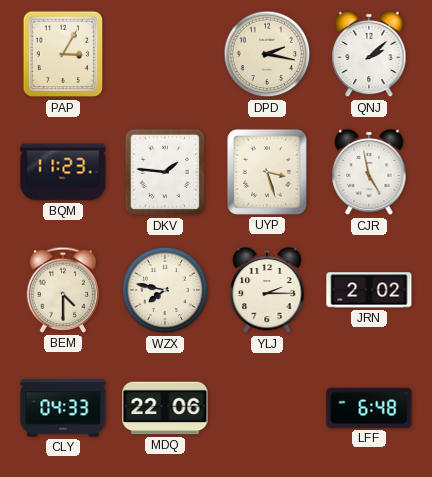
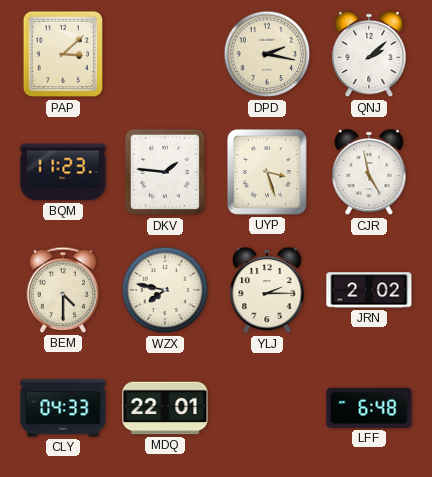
PAP: 3:05 -> 3:08
MDQ: 22:06 -> 22:01
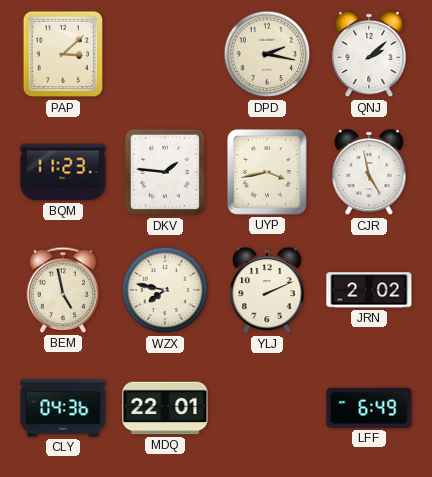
UYP: 3:27 -> 3:43
BEM: 4:30 -> 4:58
YLJ: 2:15 -> 2:11
CLY: 04:33 -> 04:36
LFF: 6:48 -> 6:49
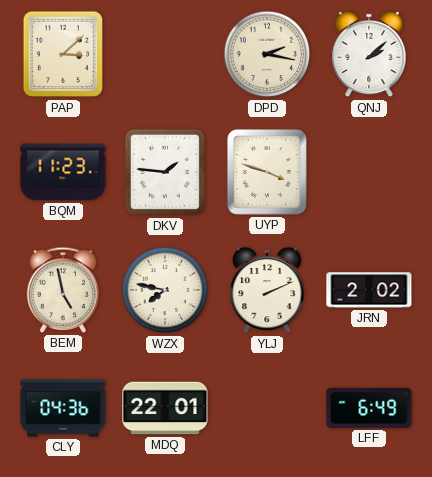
UYP: 3:43 -> 3:48
CJR: 4:58 -> none
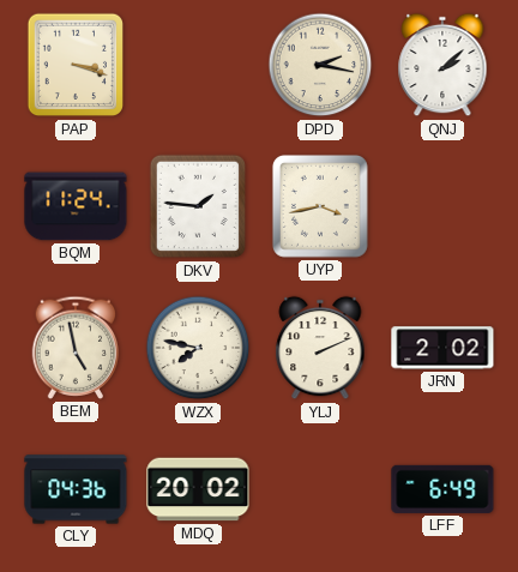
PAP: 3:08 -> 3:18
BQM: 11:23 -> 11:24
UYP: 3:48 -> 3:43
MDQ: 22:01 -> 20:02
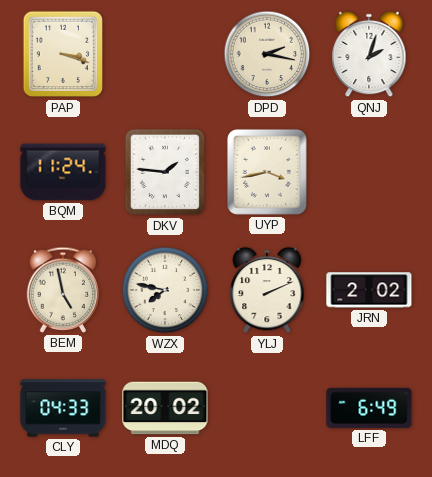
QNJ: 2:08 -> 2:03
CLY: 04:36 -> 04:33
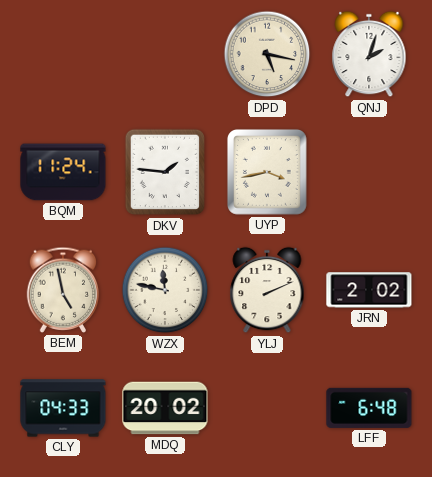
PAP: 3:18 -> none
DPD: 2:17 -> 5:17
WZX: 7:47 -> 11:47
LFF: 6:49 -> 6:48
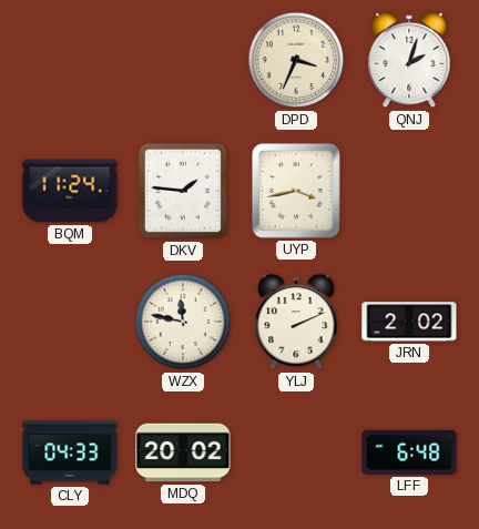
DPD: 5:17 -> 3:34
BEM: 4:58 -> none
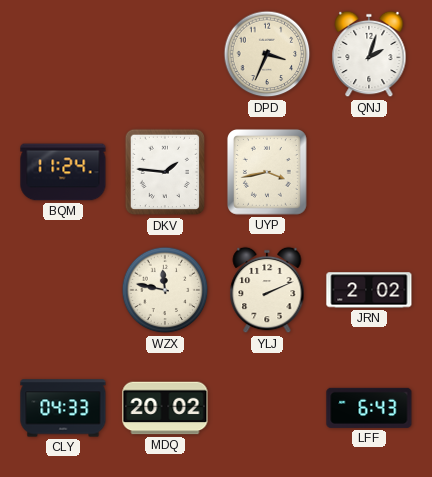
LFF: 6:48 -> 6:43
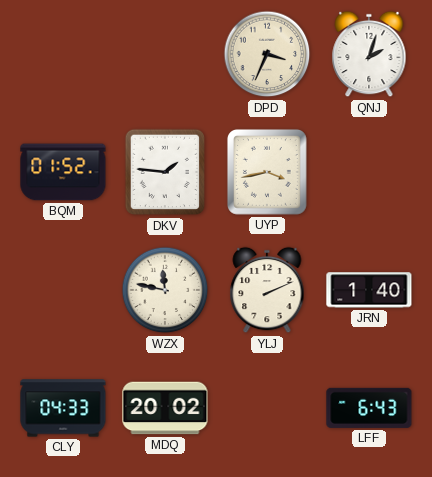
BQM: 11:24 -> 01:52
JRN: 2:02 -> 1:40
